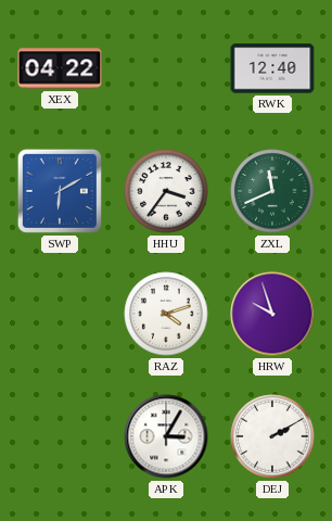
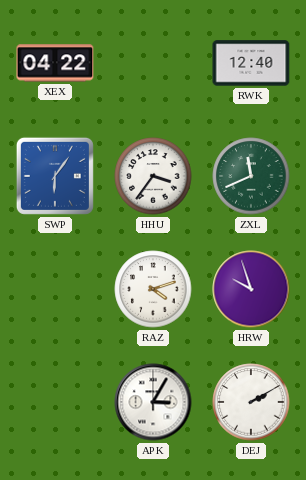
SWP: 6:10 -> 6:06
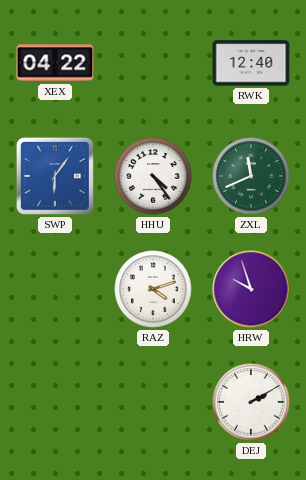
HHU: 3:36 -> 4:24
APK: 3:05 -> none
